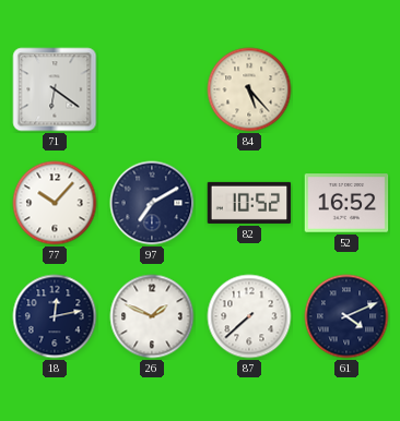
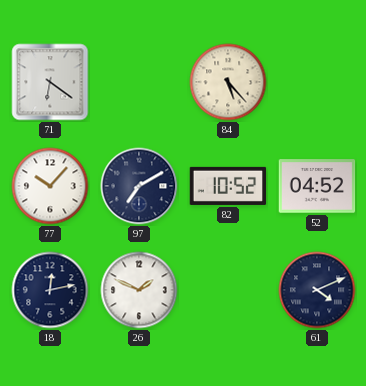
52: 16:52 -> 04:52
87: 7:38 -> none
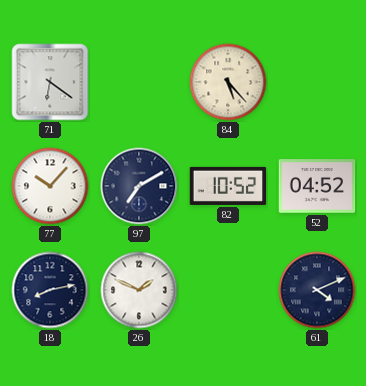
18: 12:13 -> 8:13
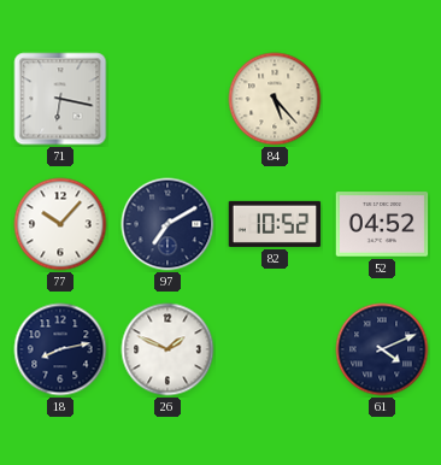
71: 6:21 -> 6:17
